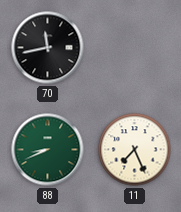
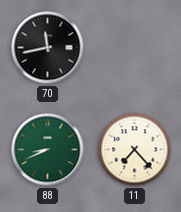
11: 7:26 -> 7:23
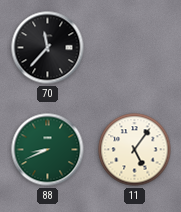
70: 11:43 -> 11:37
11: 7:23 -> 5:06
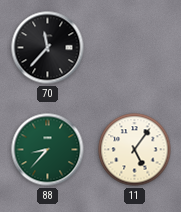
88: 8:41 -> 8:37
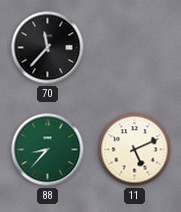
11: 5:06 -> 5:11
